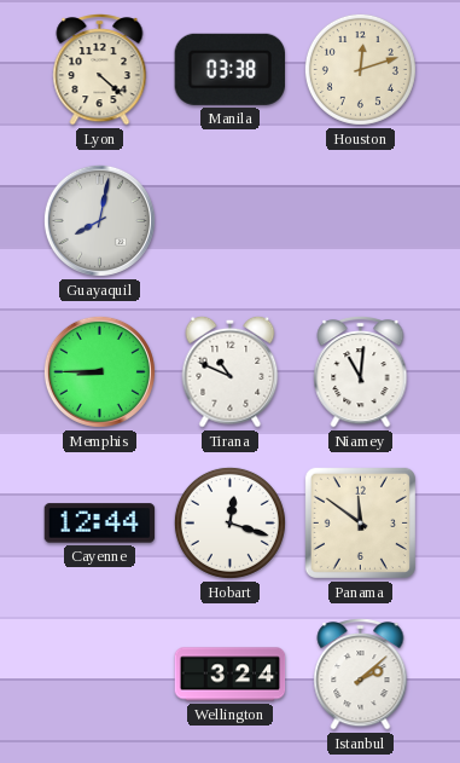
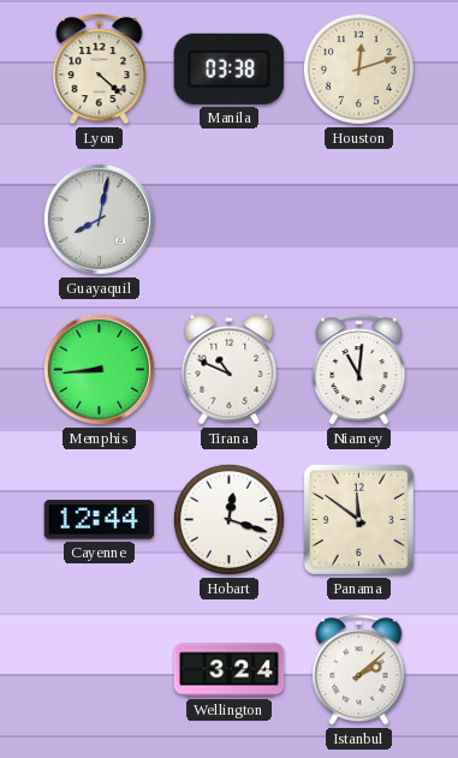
Memphis: 8:45 -> 8:44
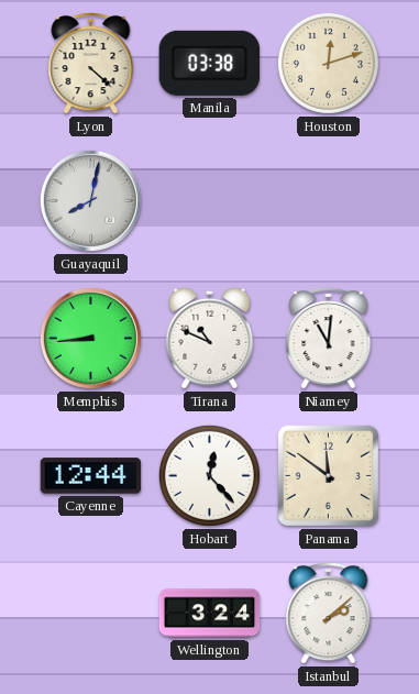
Hobart: 12:18 -> 12:23
